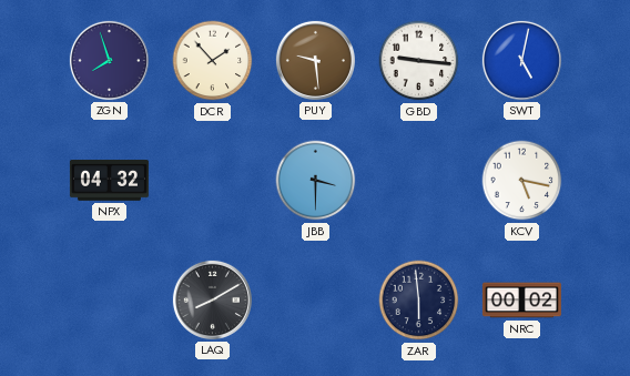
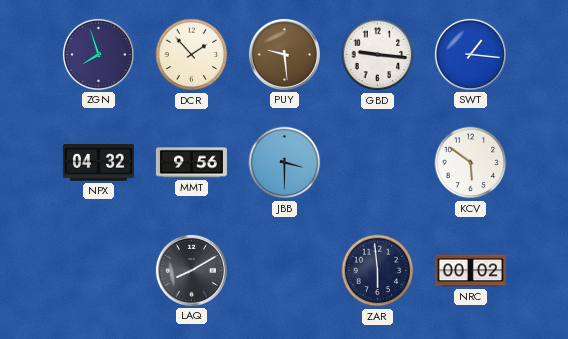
SWT: 5:02 -> 1:16
MMT: none -> 9:56
KCV: 5:17 -> 5:51
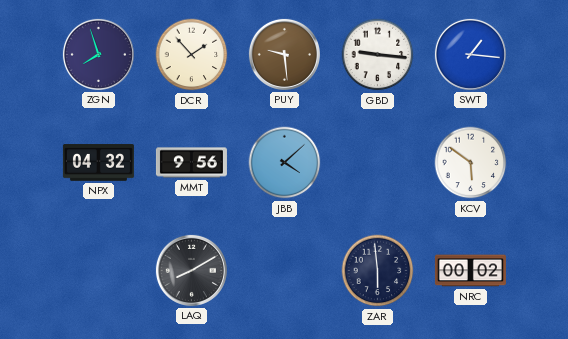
JBB: 3:30 -> 4:08
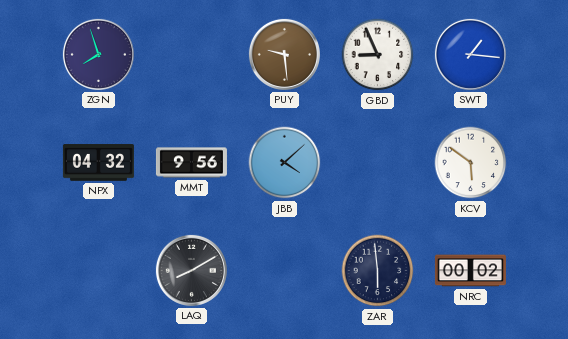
DCR: 1:53 -> none
GBD: 9:16 -> 8:56
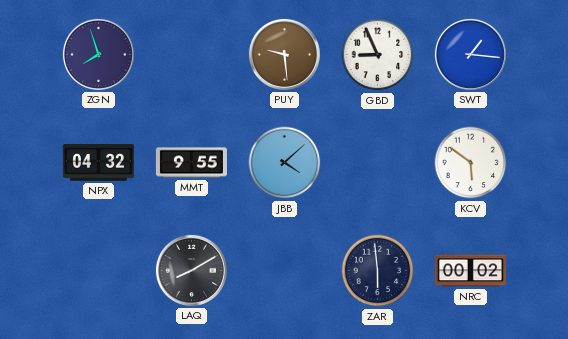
MMT: 9:56 -> 9:55
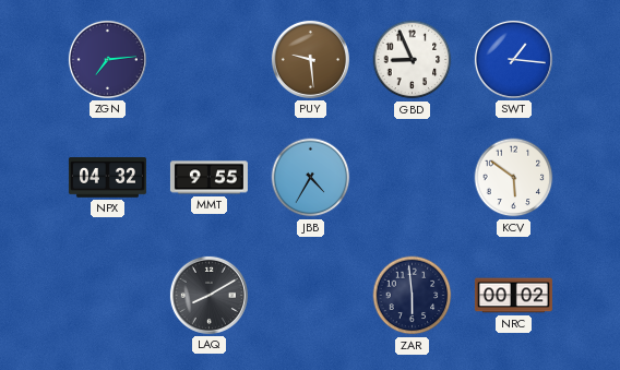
ZGN: 7:57 -> 7:14
JBB: 4:08 -> 4:35
